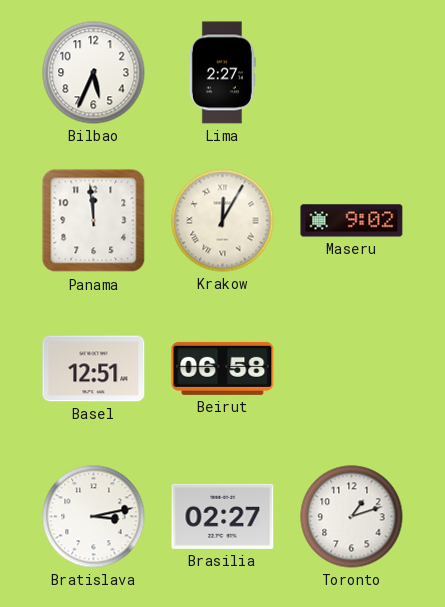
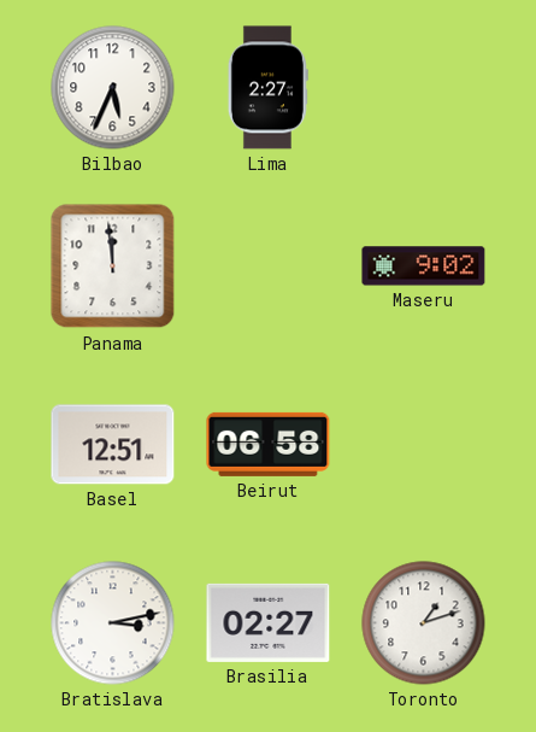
Krakow: 12:05 -> none
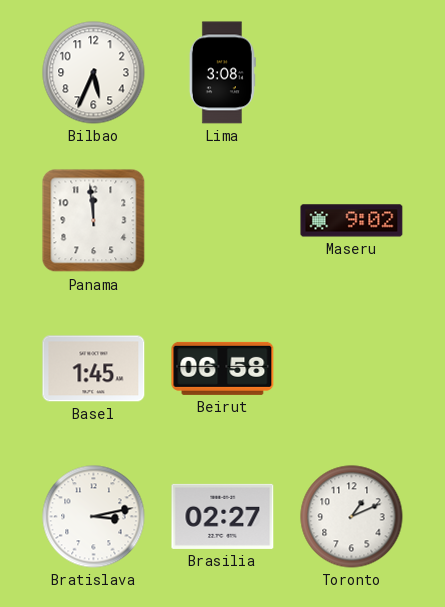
Lima: 2:27 -> 3:08
Basel: 12:51 -> 1:45
Toronto: 1:12 -> 1:11
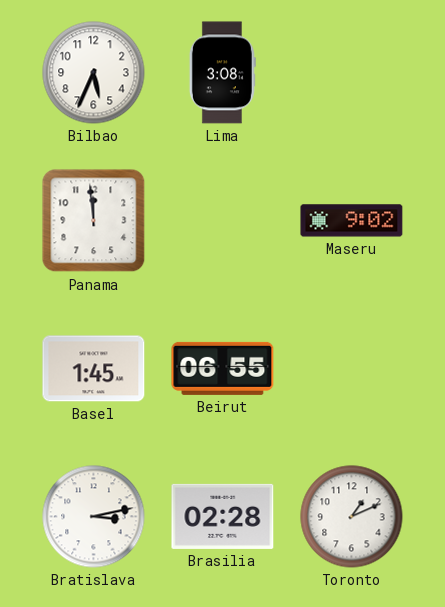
Beirut: 06:58 -> 06:55
Brasilia: 02:27 -> 02:28
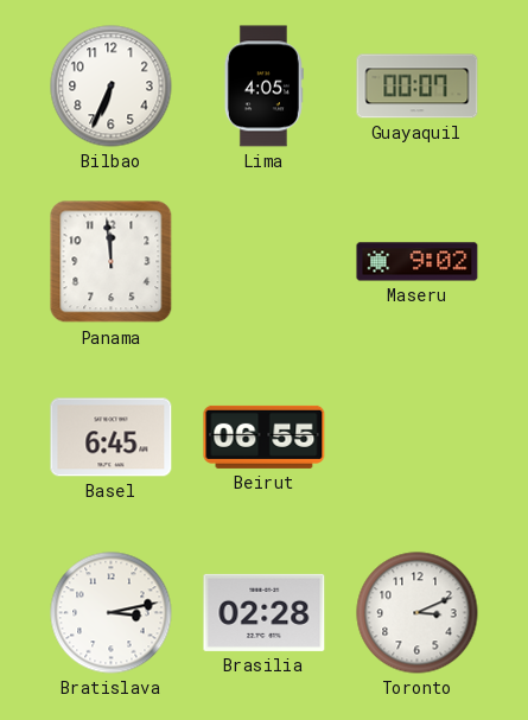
Bilbao: 5:34 -> 6:34
Lima: 3:08 -> 4:05
Guayaquil: none -> 00:07
Basel: 1:45 -> 6:45
Toronto: 1:11 -> 3:11
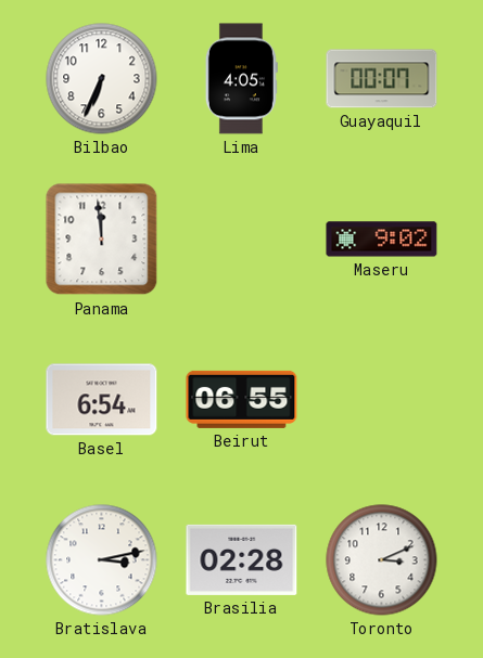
Basel: 6:45 -> 6:54
